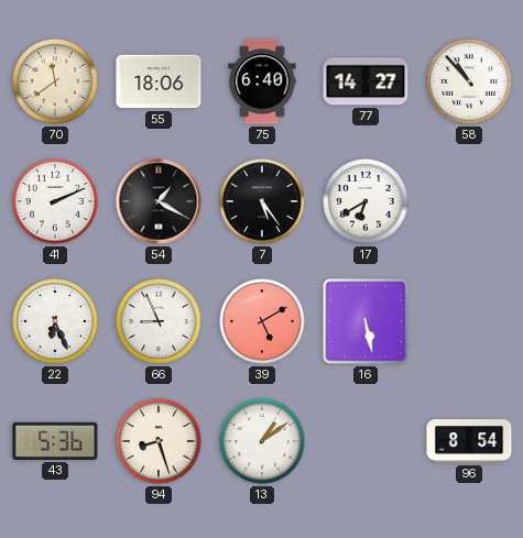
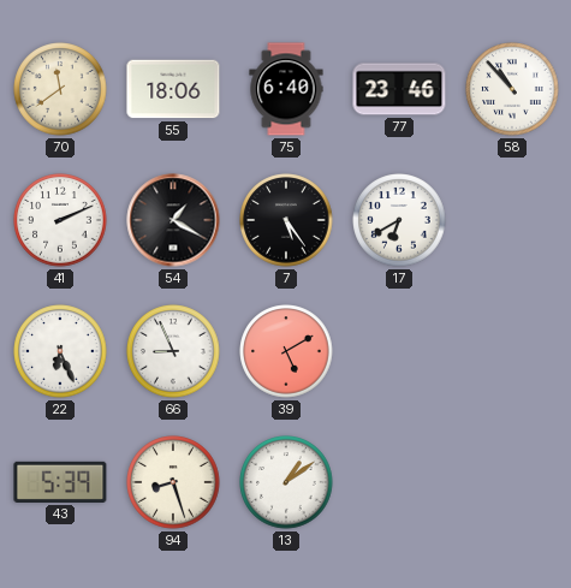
77: 14:27 -> 23:46
16: 5:28 -> none
43: 5:36 -> 5:39
96: 8:54 -> none
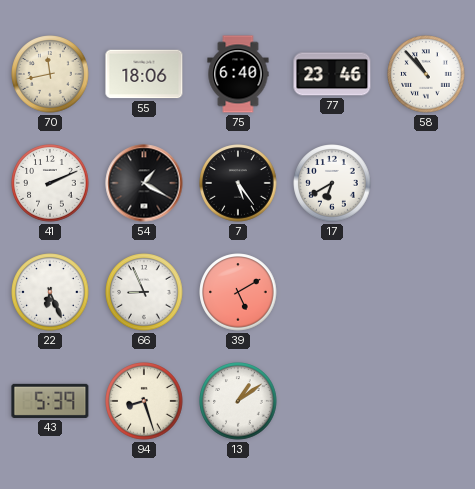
70: 11:39 -> 11:43
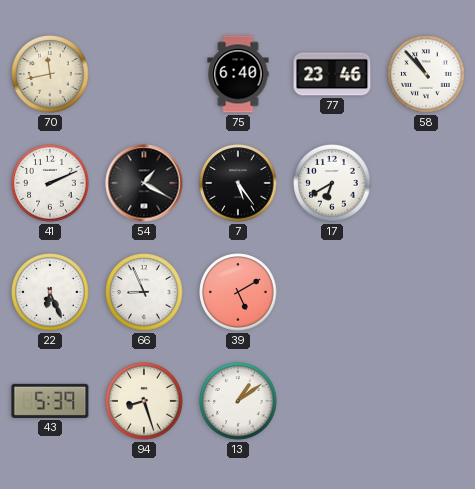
55: 18:06 -> none
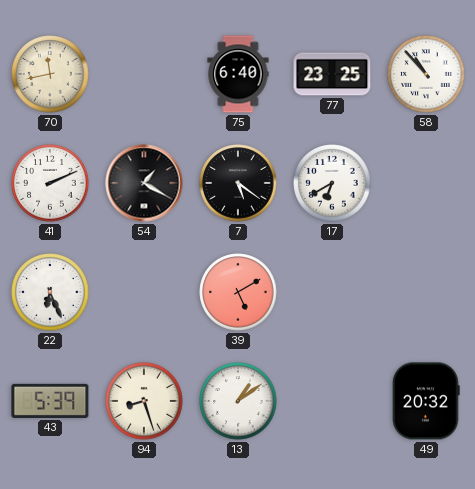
77: 23:46 -> 23:25
7: 5:24 -> 5:21
66: 8:56 -> none
49: none -> 20:32
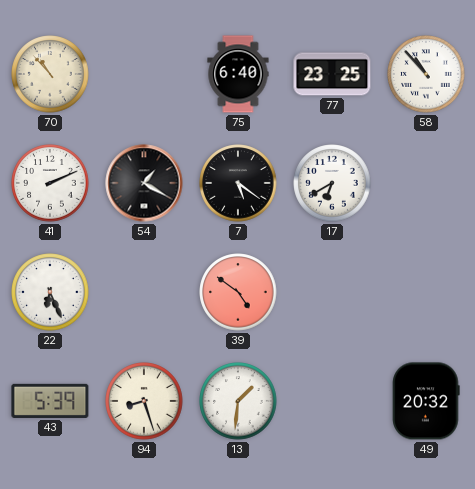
70: 11:43 -> 10:53
39: 5:10 -> 4:51
13: 1:09 -> 1:31
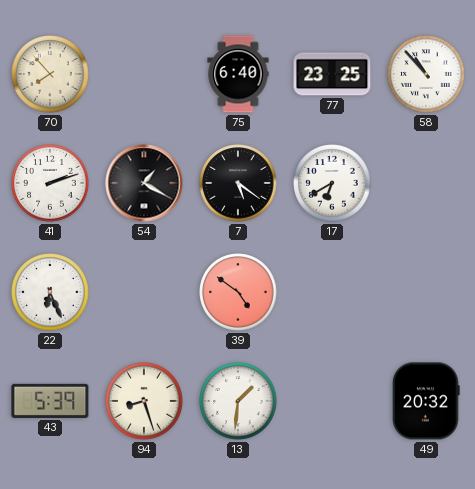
70: 10:53 -> 7:53
41: 2:11 -> 2:12
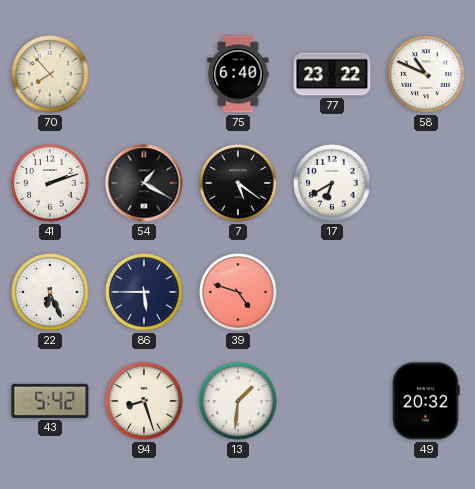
77: 23:25 -> 23:22
58: 10:53 -> 10:49
86: none -> 5:45
39: 4:51 -> 4:48
43: 5:39 -> 5:42
